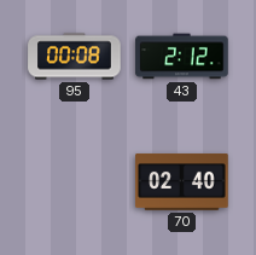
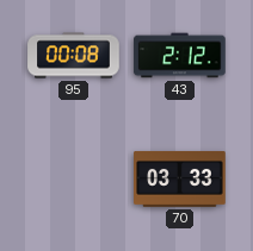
70: 02:40 -> 03:33
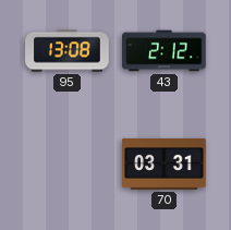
95: 00:08 -> 13:08
70: 03:33 -> 03:31
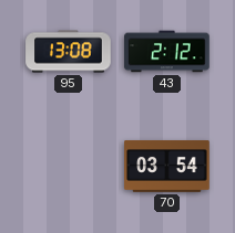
70: 03:31 -> 03:54
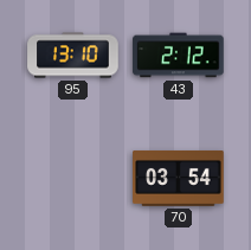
95: 13:08 -> 13:10
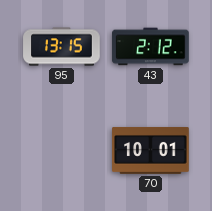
95: 13:10 -> 13:15
70: 03:54 -> 10:01
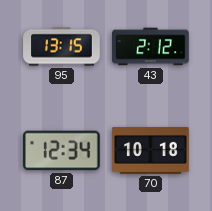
87: none -> 12:34
70: 10:01 -> 10:18
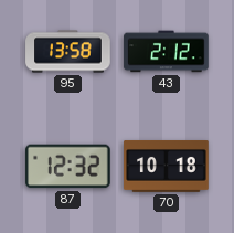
95: 13:15 -> 13:58
87: 12:34 -> 12:32
